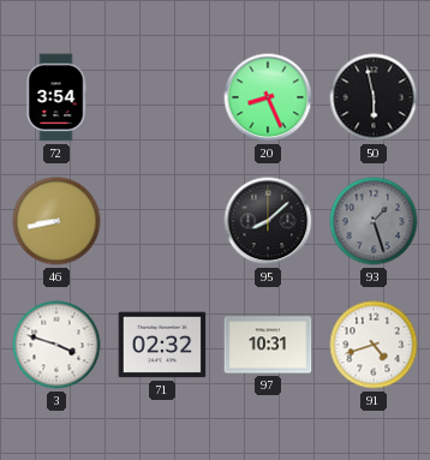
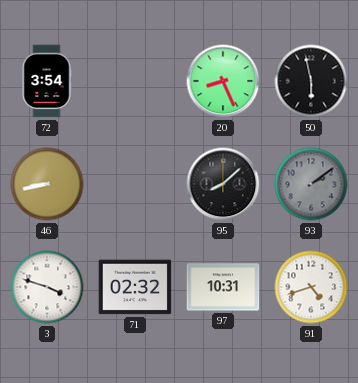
93: 1:27 -> 2:09
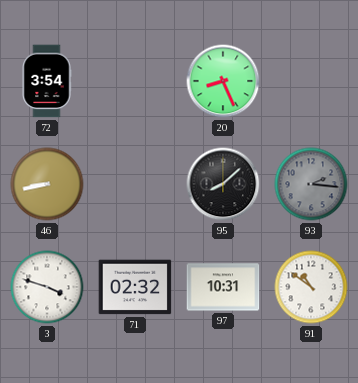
50: 5:58 -> none
93: 2:09 -> 2:16
91: 4:42 -> 10:51
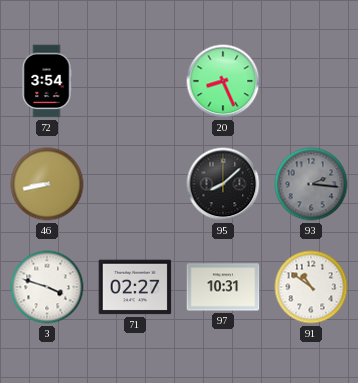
71: 02:32 -> 02:27
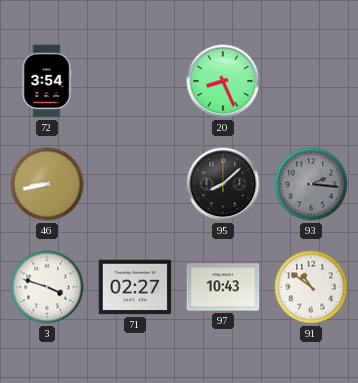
97: 10:31 -> 10:43
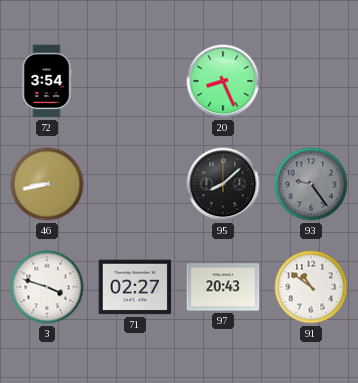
93: 2:16 -> 9:24
97: 10:43 -> 20:43
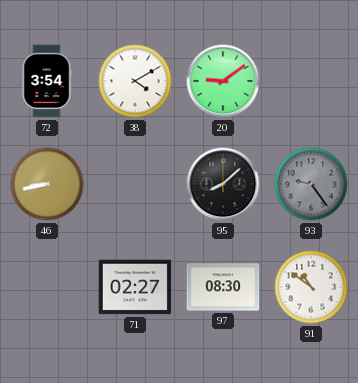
38: none -> 4:10
20: 8:26 -> 9:09
3: 3:48 -> none
97: 20:43 -> 08:30
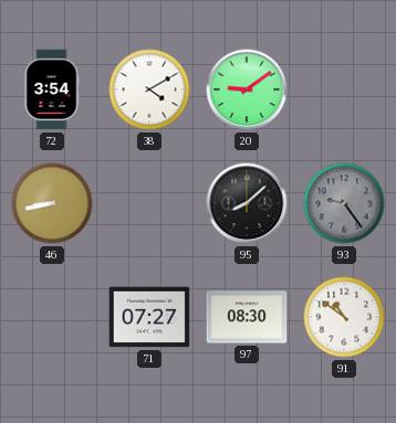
71: 02:27 -> 07:27
